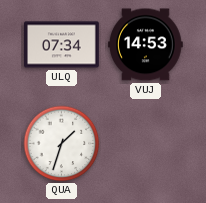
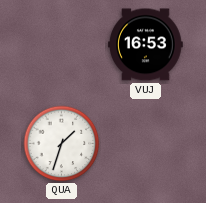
ULQ: 07:34 -> none
VUJ: 14:53 -> 16:53
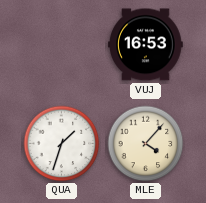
MLE: none -> 4:07
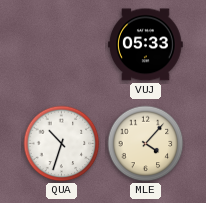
VUJ: 16:53 -> 05:33
QUA: 1:33 -> 10:33
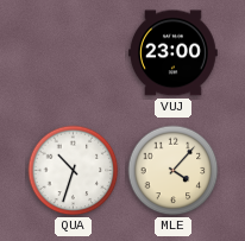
VUJ: 05:33 -> 23:00
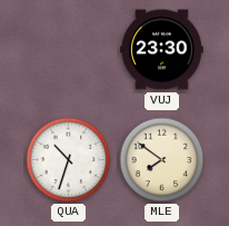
VUJ: 23:00 -> 23:30
MLE: 4:07 -> 7:51
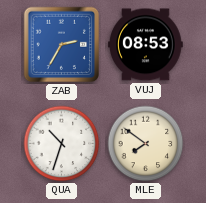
ZAB: none -> 2:35
VUJ: 23:30 -> 08:53
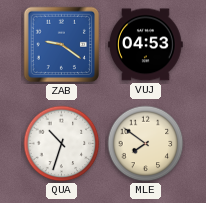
ZAB: 2:35 -> 9:21
VUJ: 08:53 -> 04:53
